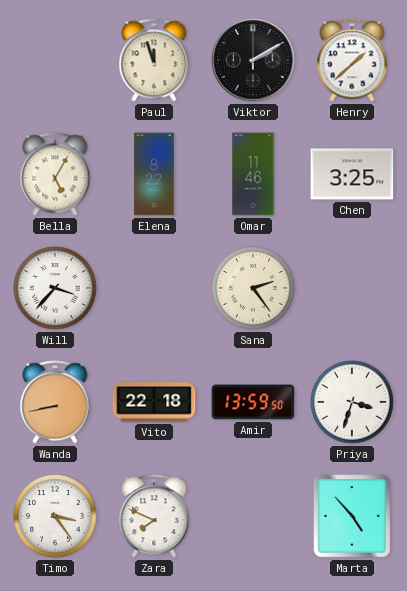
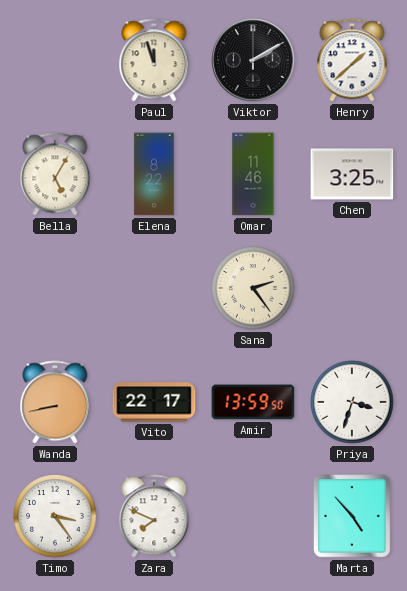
Will: 3:37 -> none
Vito: 22:18 -> 22:17
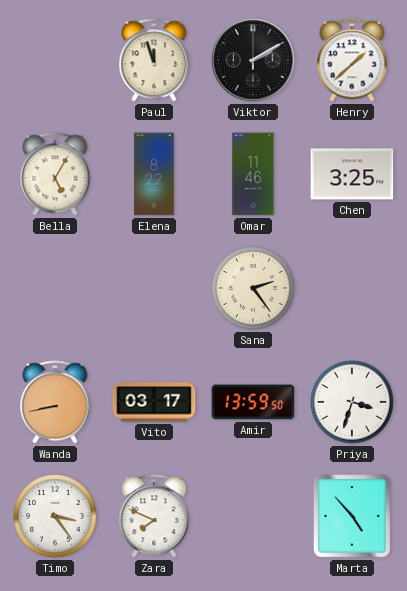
Vito: 22:17 -> 03:17
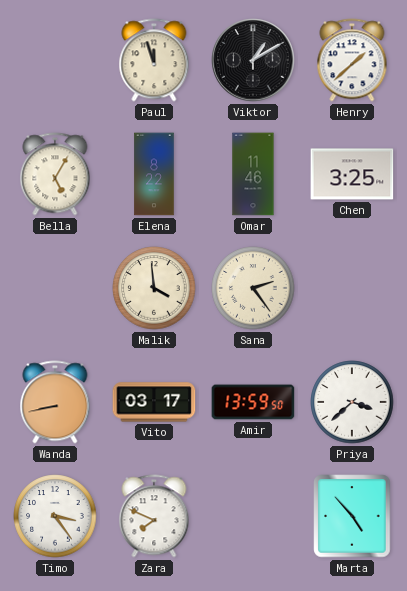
Viktor: 2:10 -> 1:10
Malik: none -> 3:59
Priya: 3:33 -> 3:38
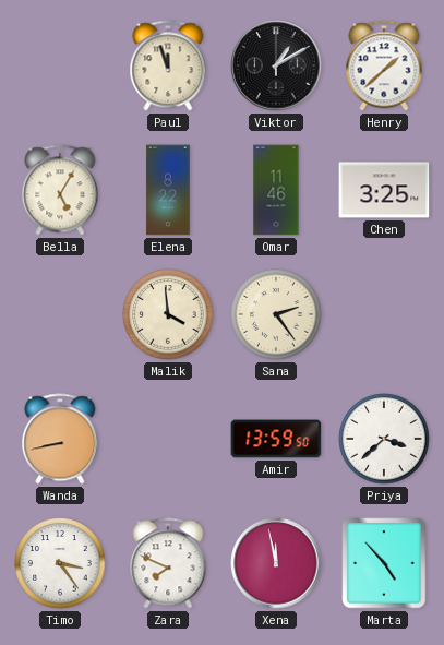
Vito: 03:17 -> none
Xena: none -> 11:58
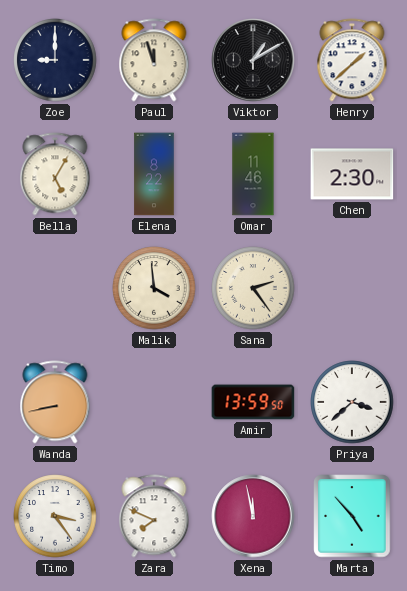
Zoe: none -> 9:00
Chen: 3:25 -> 2:30
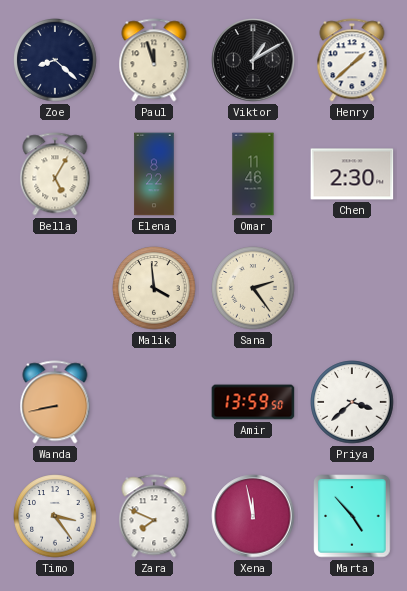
Zoe: 9:00 -> 8:22
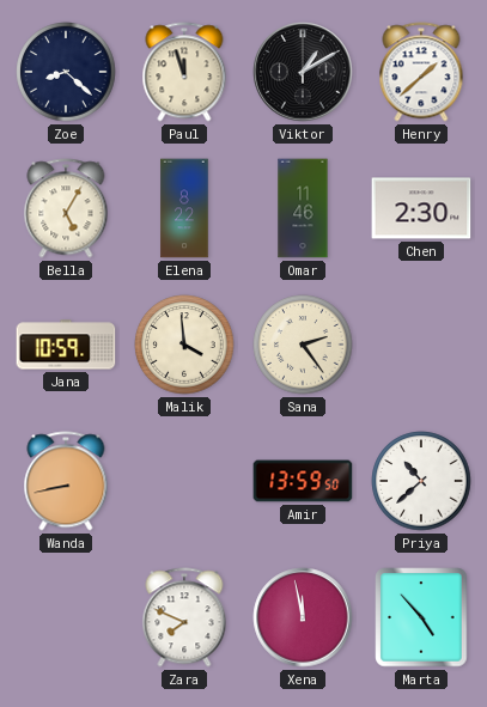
Jana: none -> 10:59
Priya: 3:38 -> 10:38
Timo: 3:24 -> none
